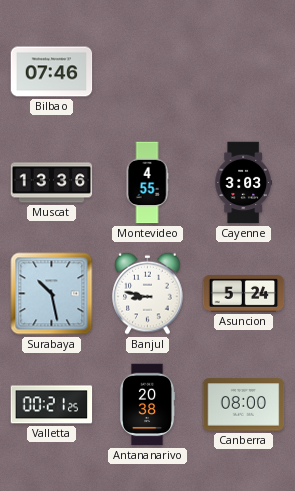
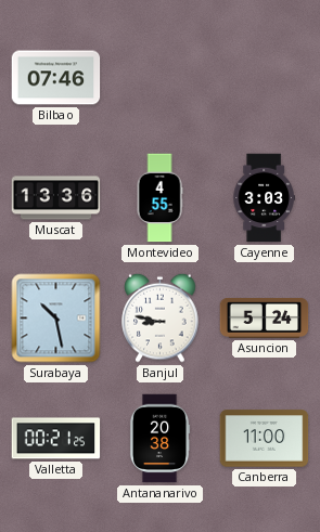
Canberra: 08:00 -> 11:00
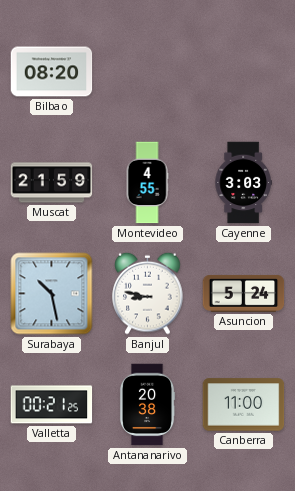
Bilbao: 07:46 -> 08:20
Muscat: 13:36 -> 21:59
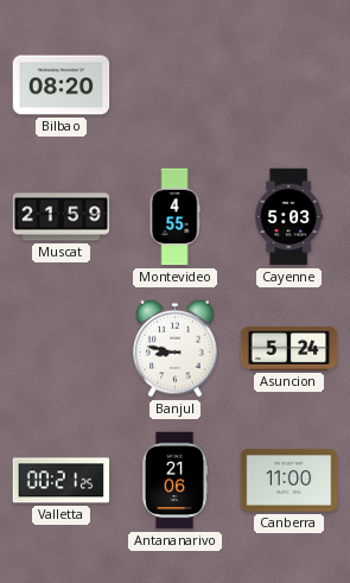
Cayenne: 3:03 -> 5:03
Surabaya: 10:28 -> none
Antananarivo: 20:38 -> 21:06
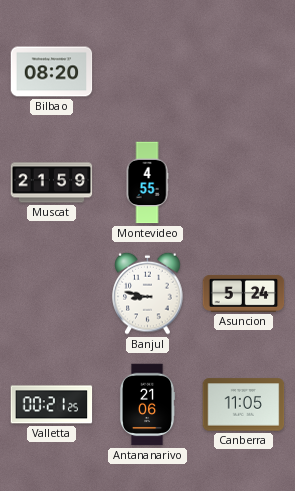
Cayenne: 5:03 -> none
Canberra: 11:00 -> 11:05
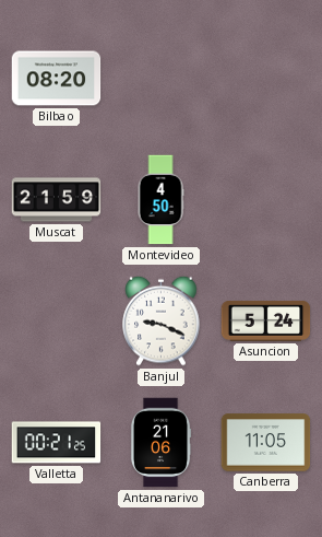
Montevideo: 4:55 -> 4:50
Banjul: 8:47 -> 9:19
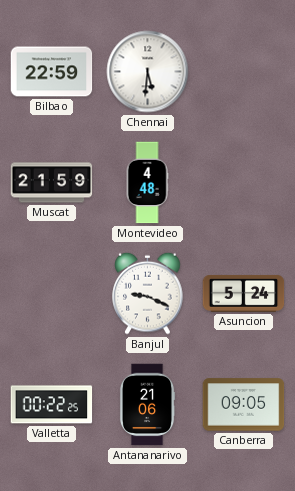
Bilbao: 08:20 -> 22:59
Chennai: none -> 5:31
Montevideo: 4:50 -> 4:48
Valletta: 00:21 -> 00:22
Canberra: 11:05 -> 09:05
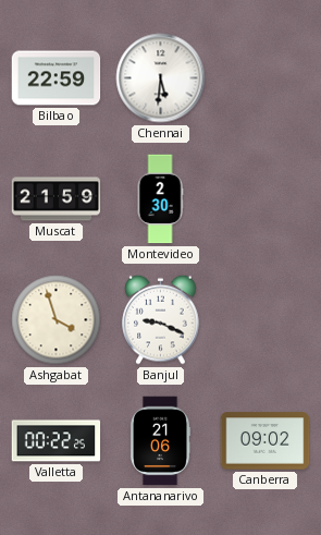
Montevideo: 4:48 -> 2:30
Ashgabat: none -> 3:57
Asuncion: 5:24 -> none
Canberra: 09:05 -> 09:02
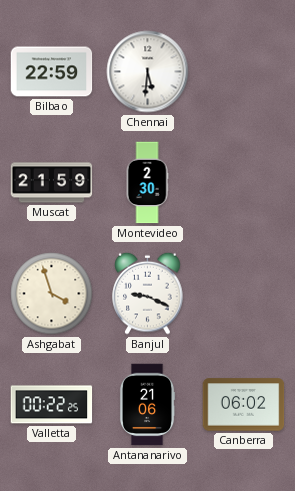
Canberra: 09:02 -> 06:02
